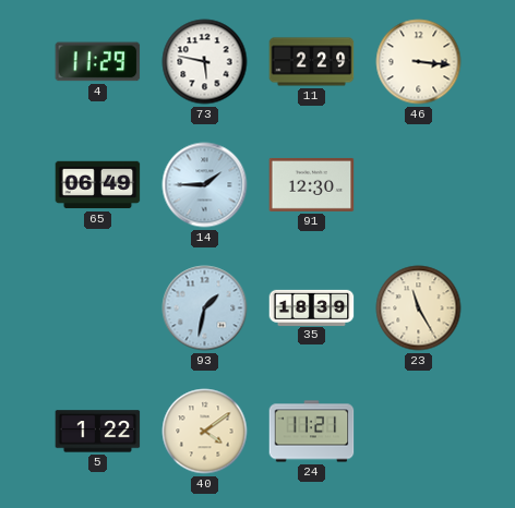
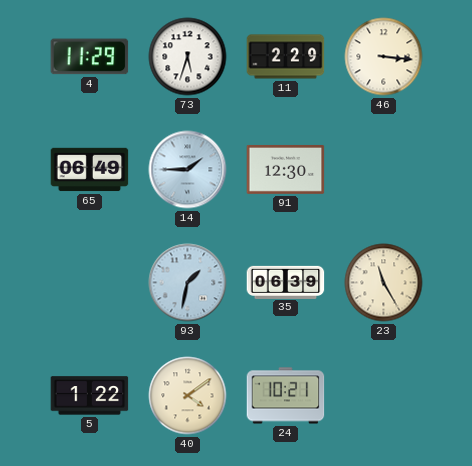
73: 5:47 -> 5:33
35: 18:39 -> 06:39
24: 11:21 -> 10:21
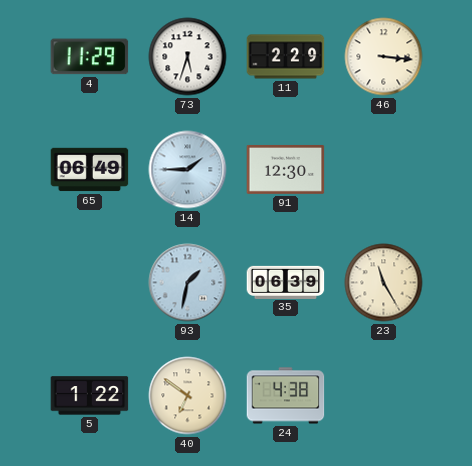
40: 4:09 -> 6:51
24: 10:21 -> 4:38
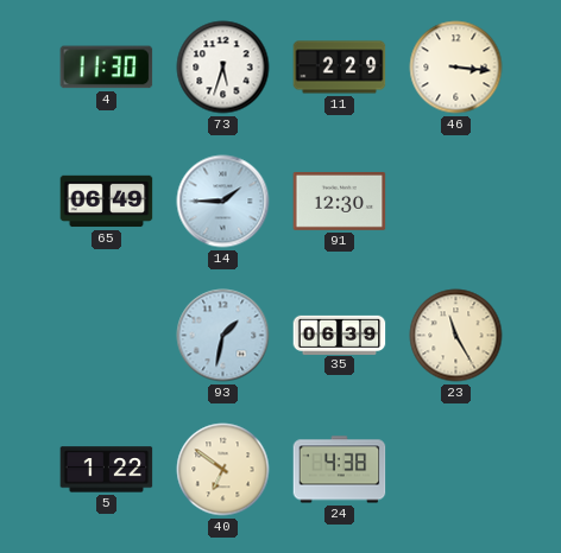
4: 11:29 -> 11:30
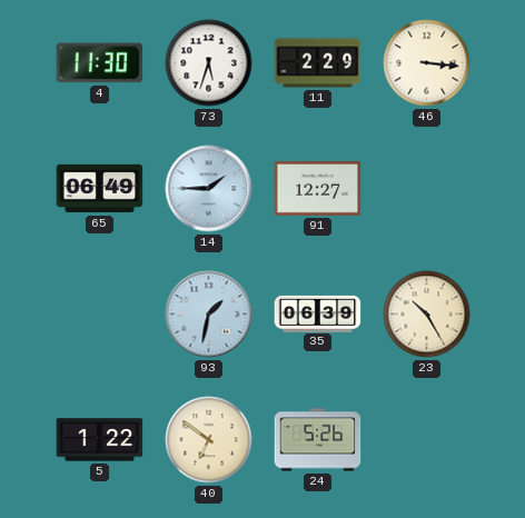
91: 12:30 -> 12:27
23: 11:25 -> 10:25
24: 4:38 -> 5:26
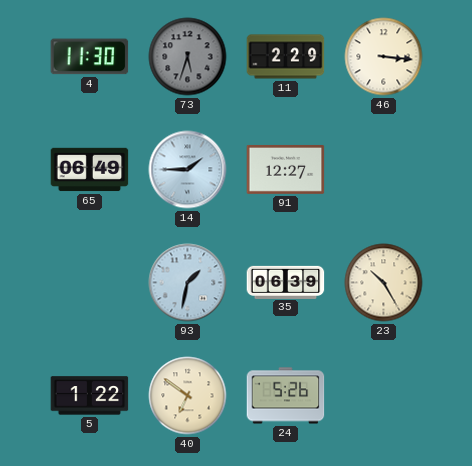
73 dial: white -> grey
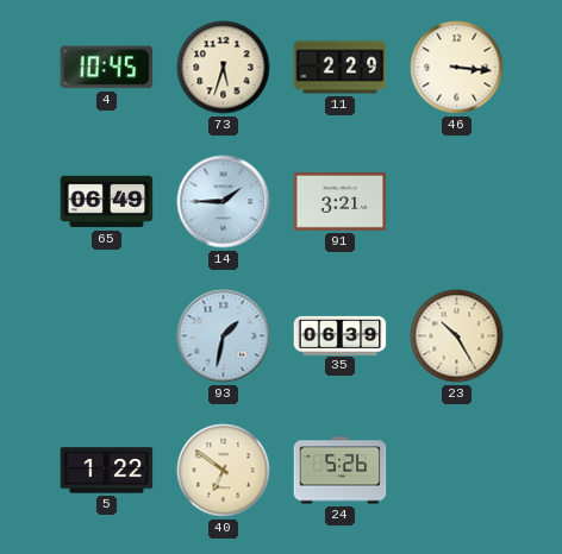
4: 11:30 -> 10:45
73 dial: grey -> cream
91: 12:27 -> 3:21
